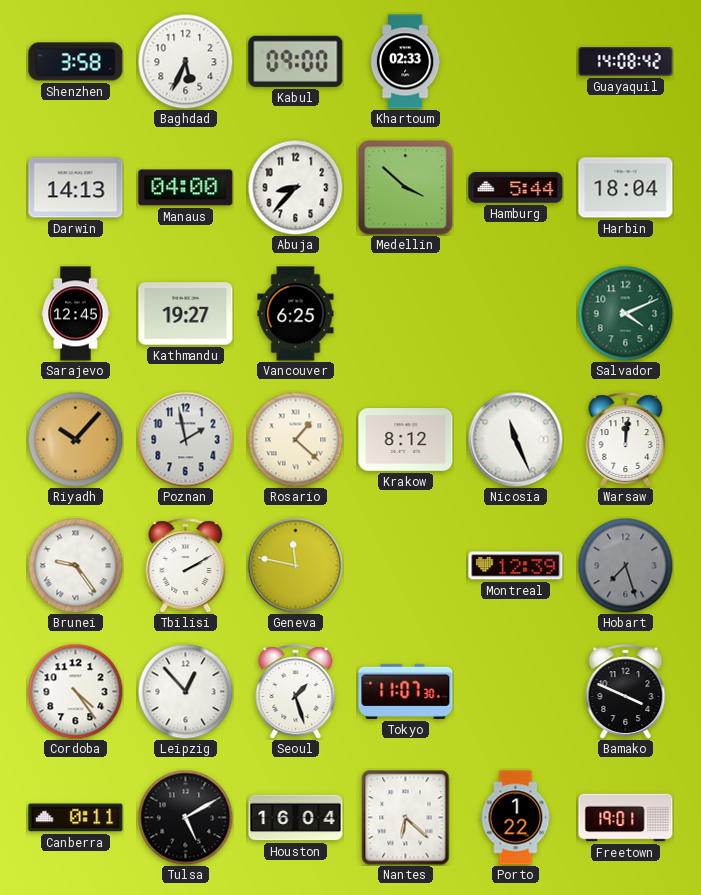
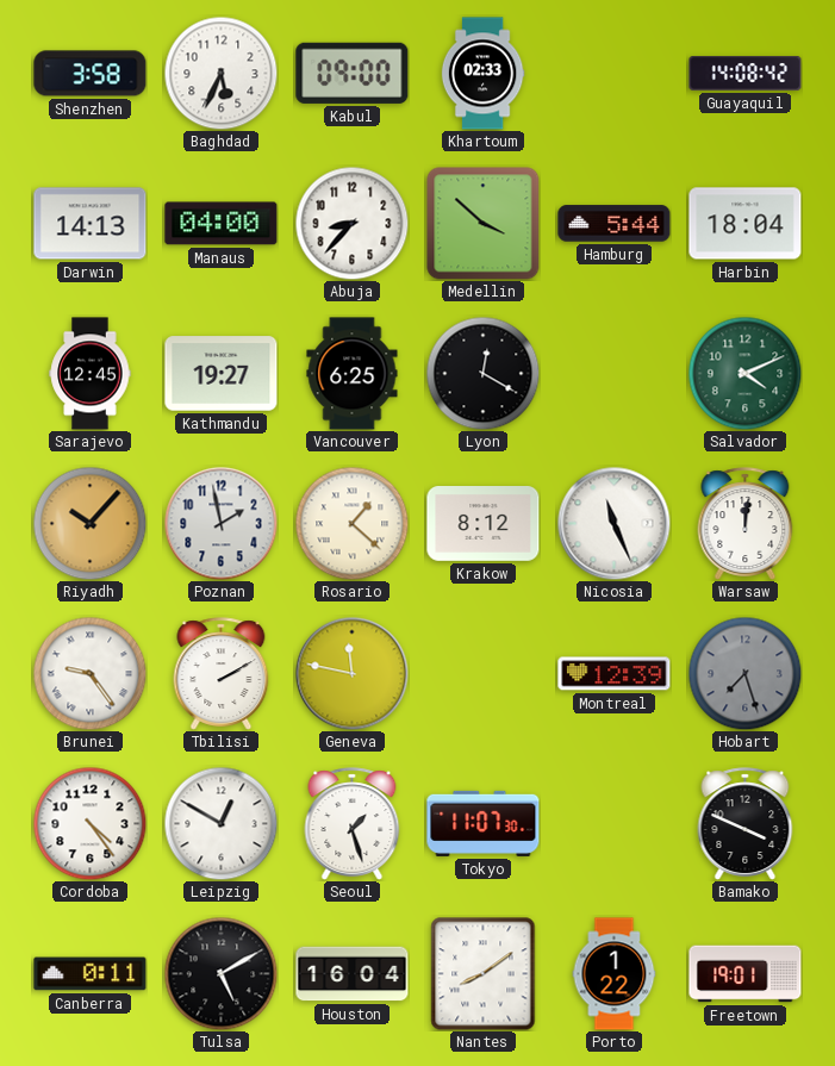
Lyon: none -> 12:20
Leipzig: 12:53 -> 12:50
Nantes: 6:22 -> 8:09
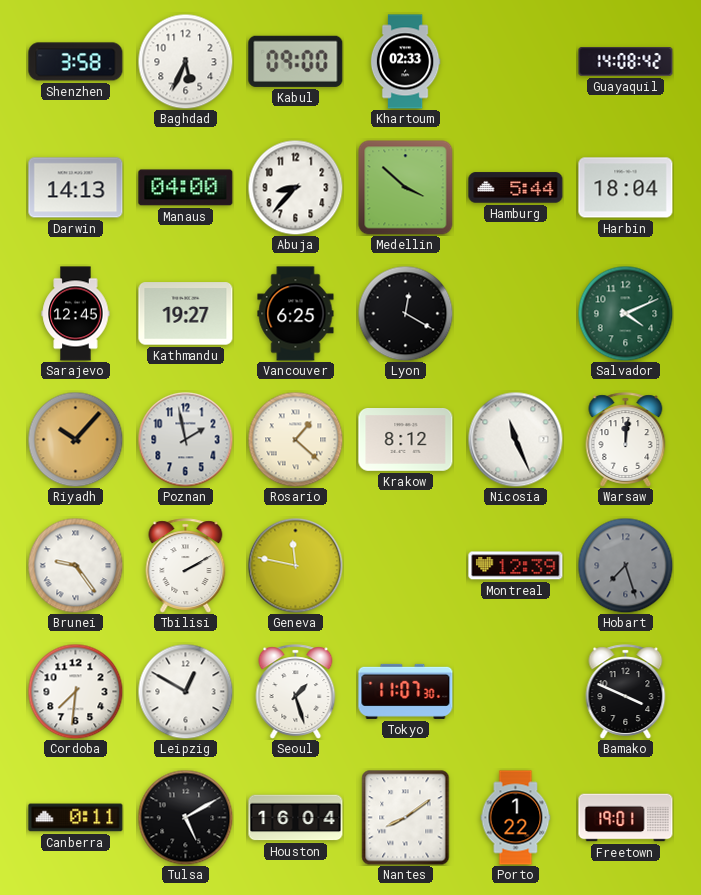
Cordoba: 4:24 -> 7:31
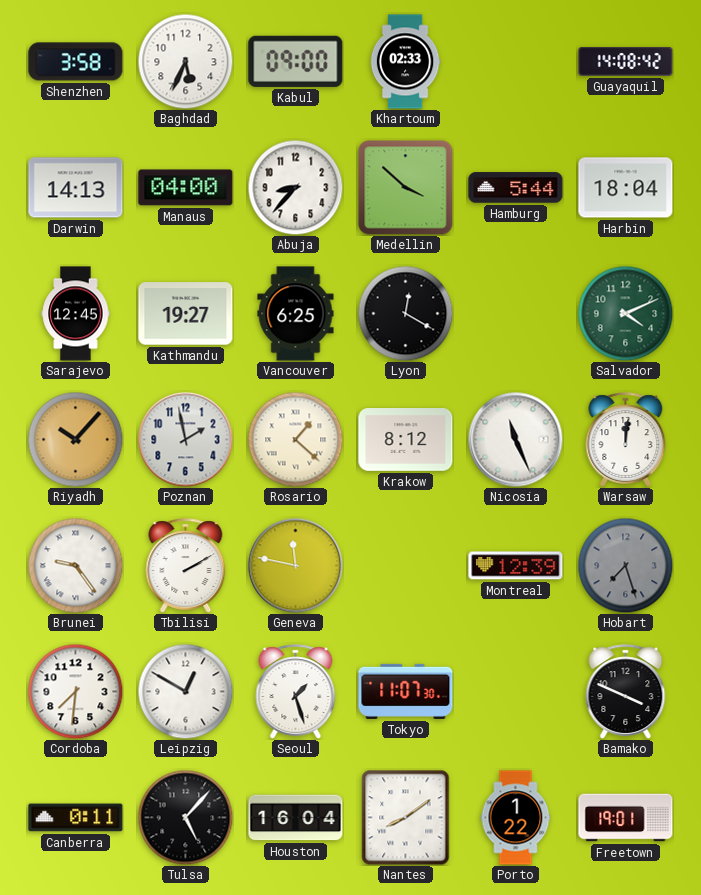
Tulsa: 5:10 -> 5:07
